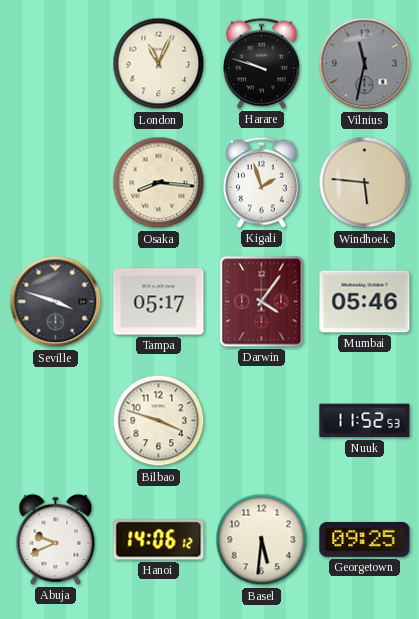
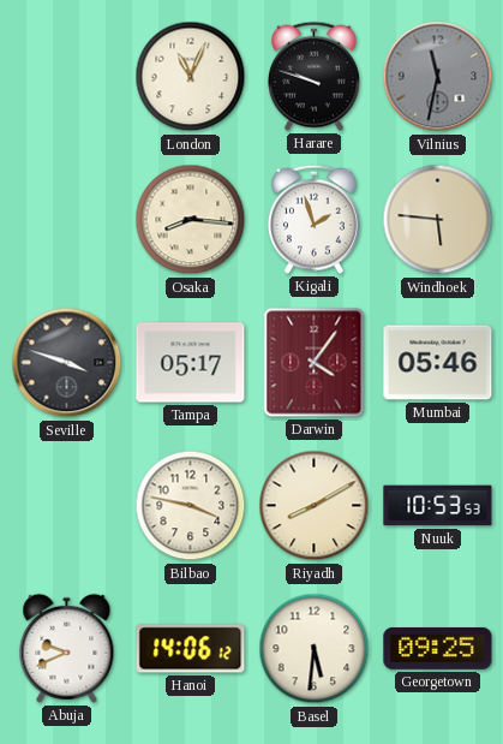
Bilbao: 3:48 -> 3:47
Riyadh: none -> 8:10
Nuuk: 11:52 -> 10:53
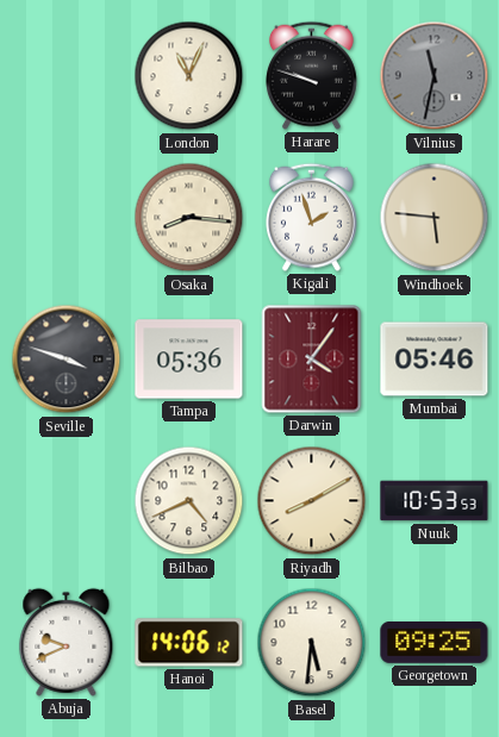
Tampa: 05:17 -> 05:36
Bilbao: 3:47 -> 4:41
